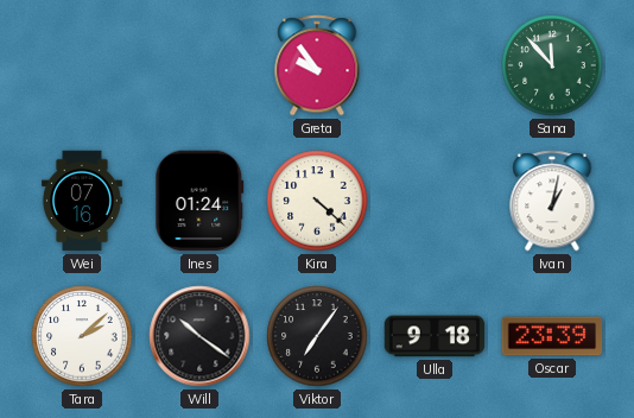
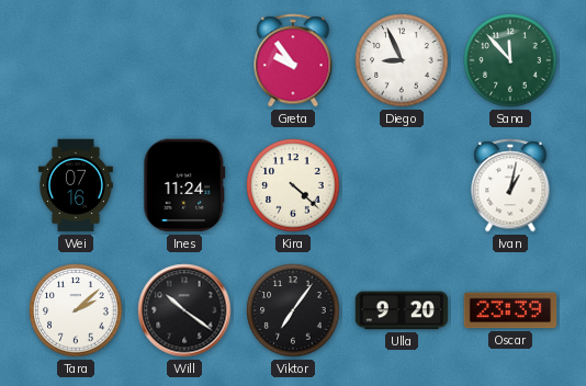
Diego: none -> 8:56
Ines: 01:24 -> 11:24
Ulla: 9:18 -> 9:20
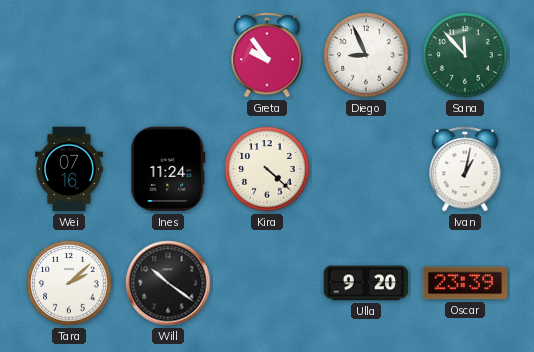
Viktor: 7:06 -> none
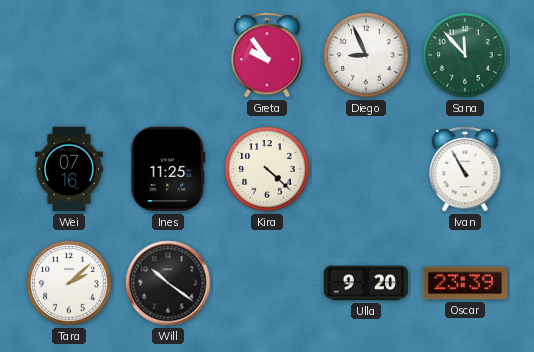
Ines: 11:24 -> 11:25
Ivan: 1:02 -> 10:55
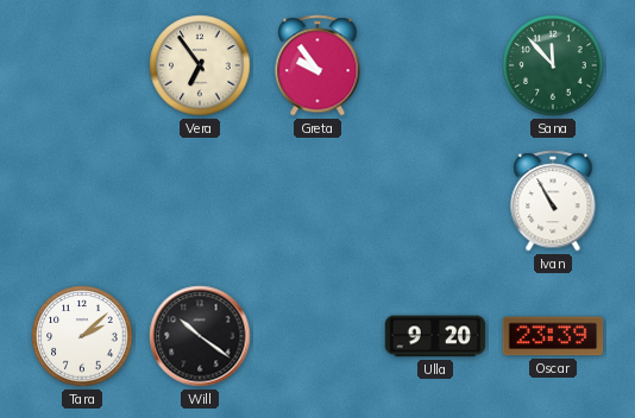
Vera: none -> 6:54
Diego: 8:56 -> none
Wei: 07:16 -> none
Ines: 11:25 -> none
Kira: 4:22 -> none
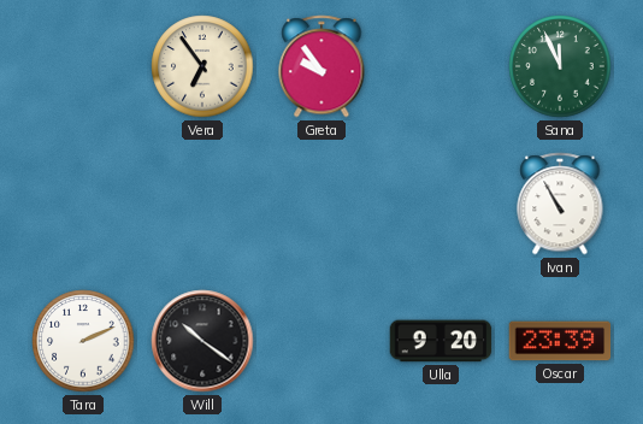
Sana: 11:53 -> 11:56
Tara: 2:08 -> 2:11
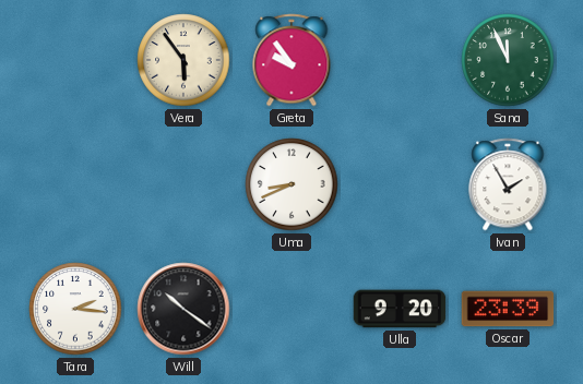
Vera: 6:54 -> 5:54
Uma: none -> 8:41
Ivan: 10:55 -> 1:55
Tara: 2:11 -> 2:16
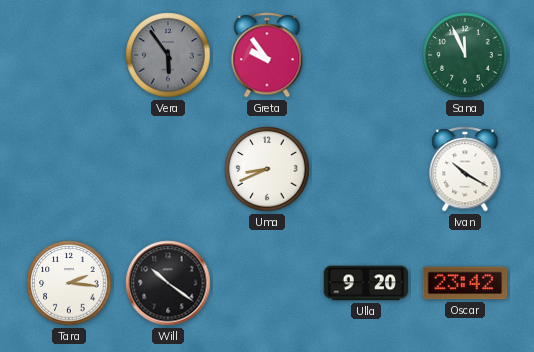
Vera dial: cream -> grey
Ivan: 1:55 -> 10:20
Oscar: 23:39 -> 23:42
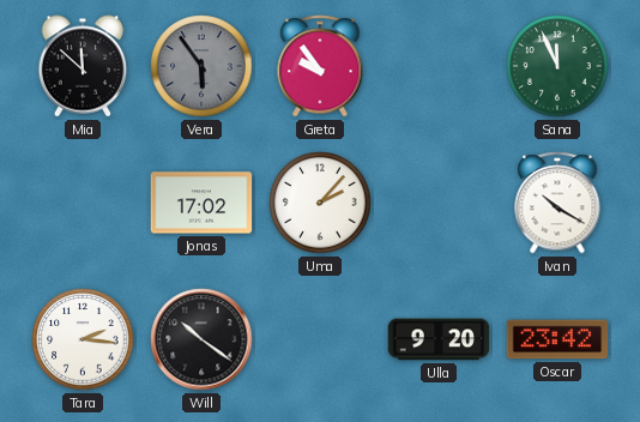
Mia: none -> 11:52
Jonas: none -> 17:02
Uma: 8:41 -> 2:07
